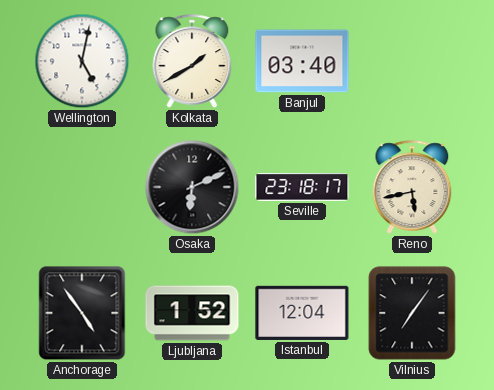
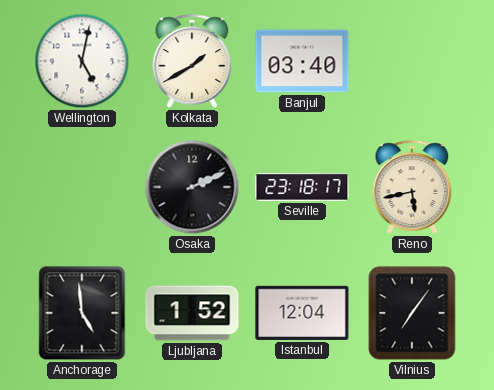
Osaka: 6:11 -> 2:11
Anchorage: 4:54 -> 4:59
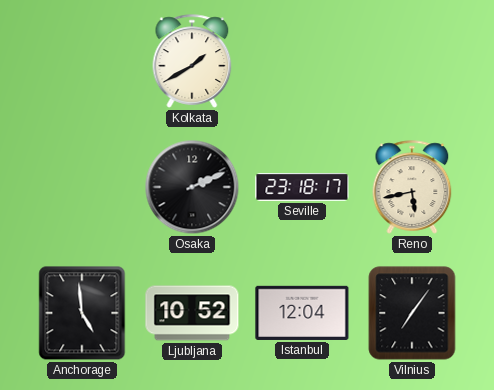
Wellington: 5:02 -> none
Banjul: 03:40 -> none
Ljubljana: 1:52 -> 10:52
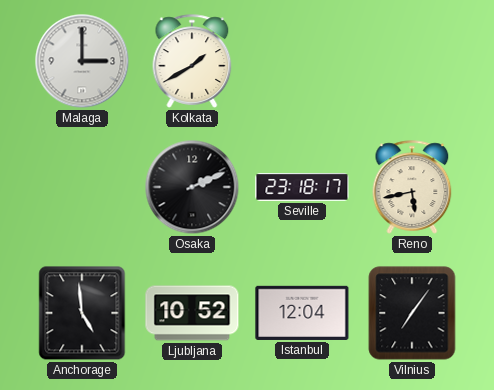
Malaga: none -> 3:00
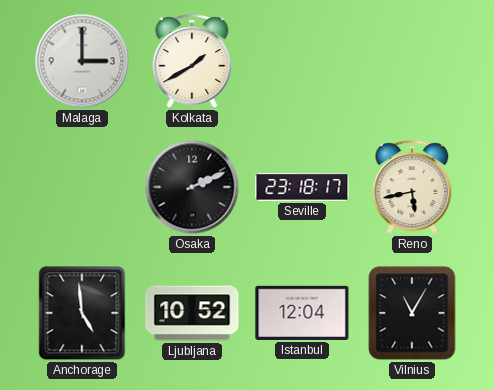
Vilnius: 7:06 -> 11:05
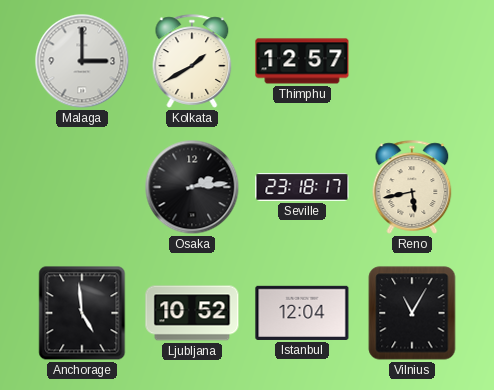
Thimphu: none -> 12:57
Osaka: 2:11 -> 2:14
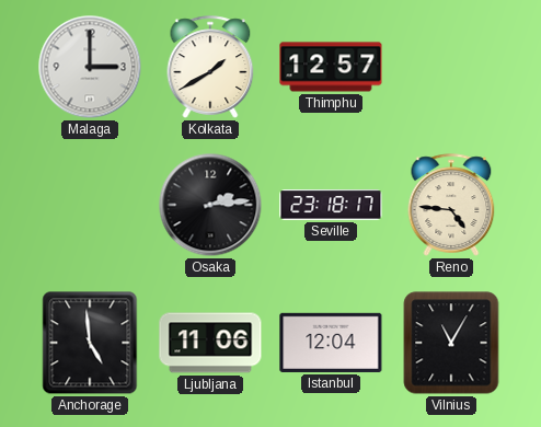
Reno: 5:43 -> 4:46
Ljubljana: 10:52 -> 11:06
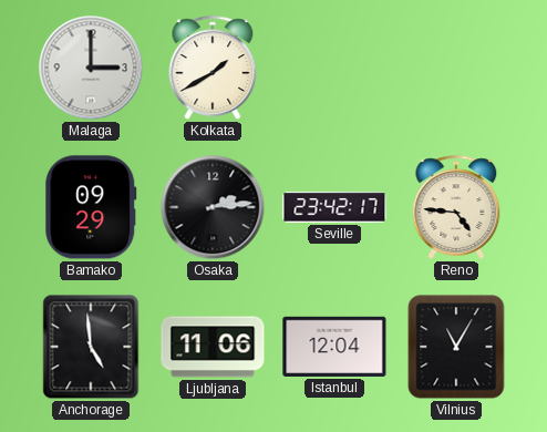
Thimphu: 12:57 -> none
Bamako: none -> 09:29
Seville: 23:18 -> 23:42
